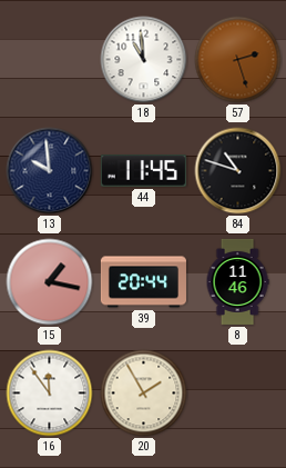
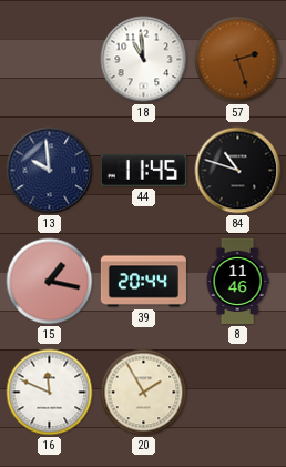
16: 11:54 -> 11:49
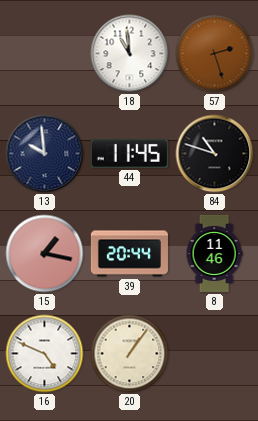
16: 11:49 -> 4:49
20: 1:55 -> 1:06
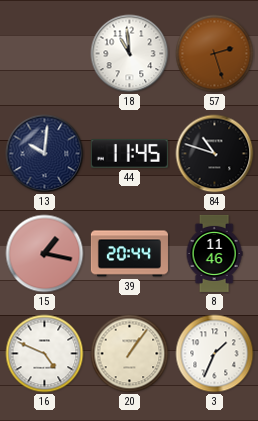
13: 9:59 -> 10:01
3: none -> 1:34
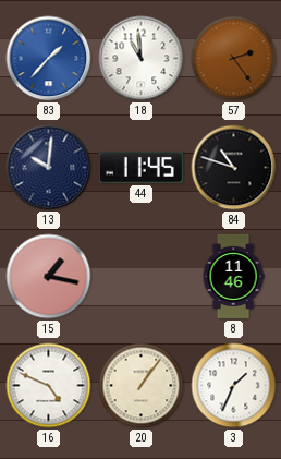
83: none -> 1:37
57: 2:27 -> 2:24
39: 20:44 -> none
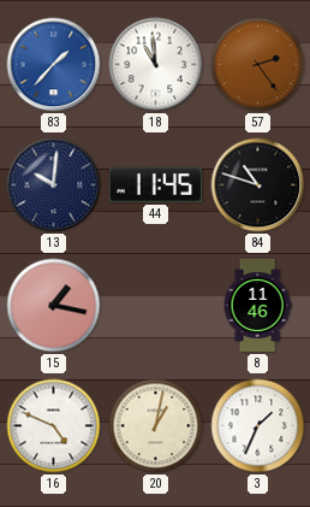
20: 1:06 -> 1:02
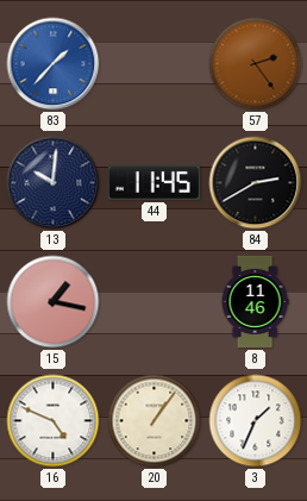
18: 10:59 -> none
84: 10:48 -> 2:40
20: 1:02 -> 1:06
